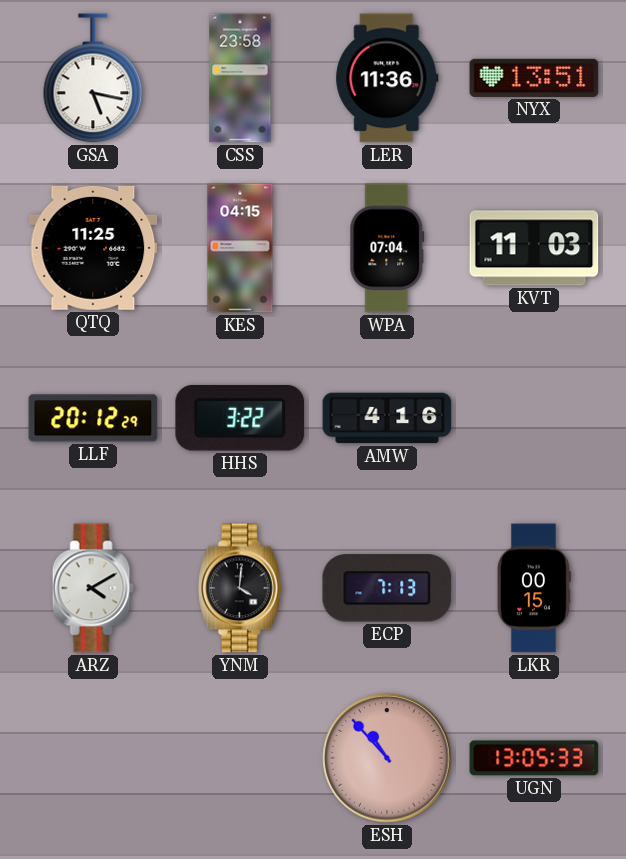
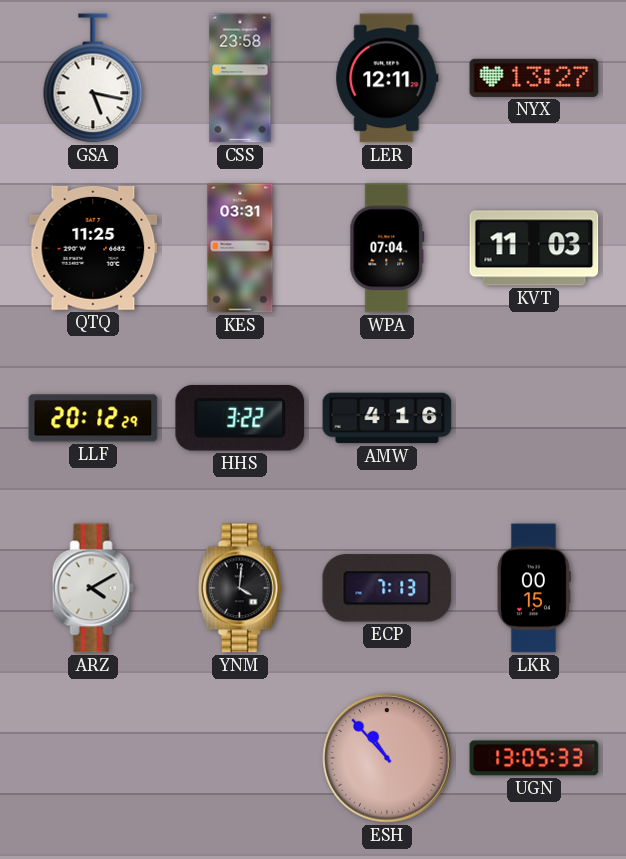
LER: 11:36 -> 12:11
NYX: 13:51 -> 13:27
KES: 04:15 -> 03:31
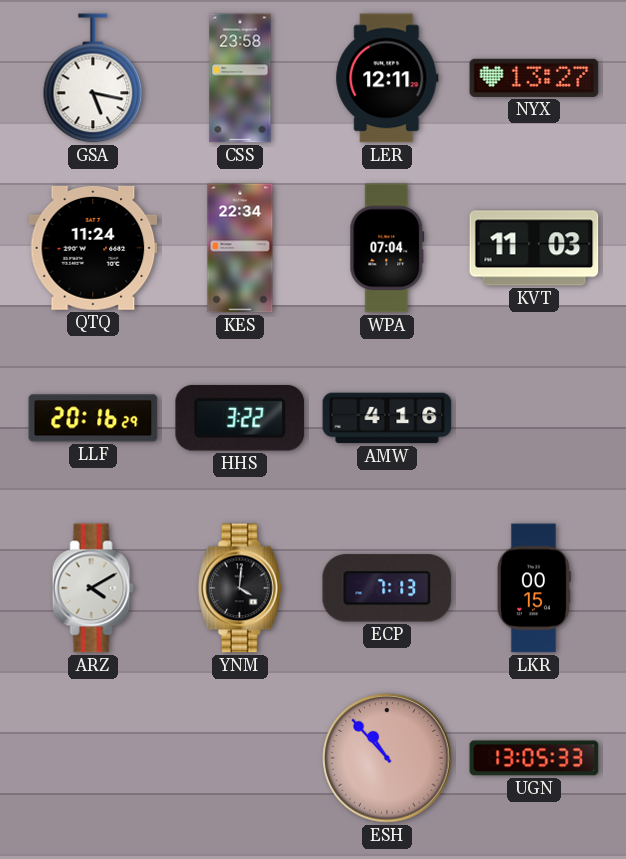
QTQ: 11:25 -> 11:24
KES: 03:31 -> 22:34
LLF: 20:12 -> 20:16
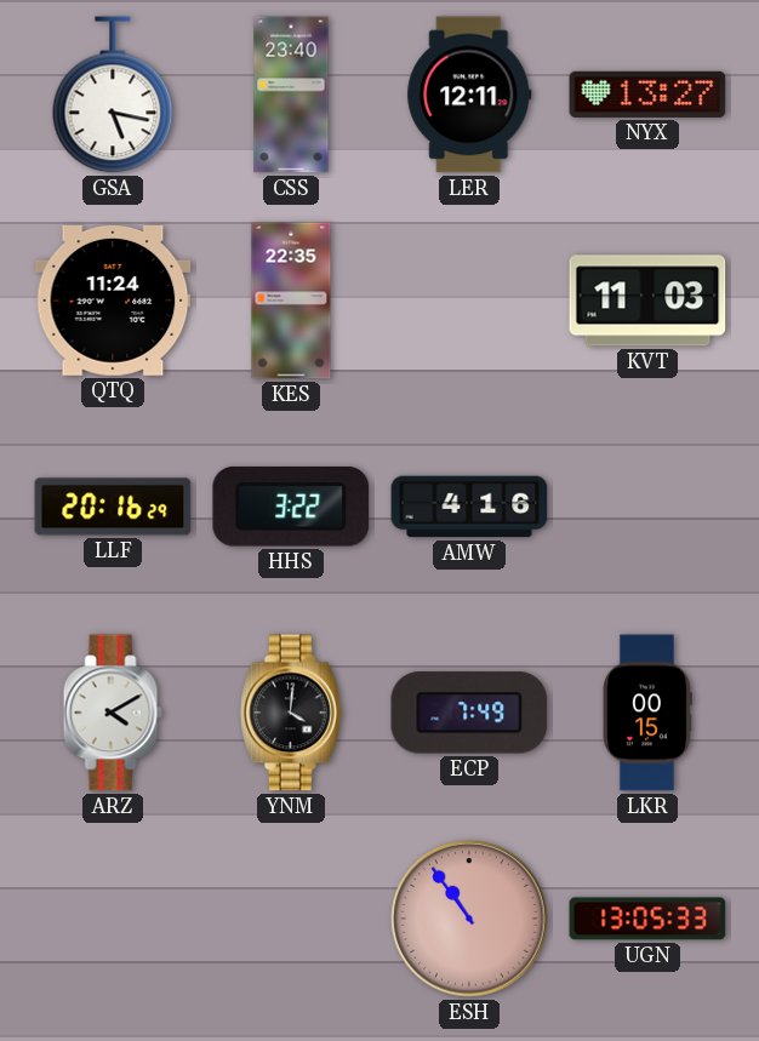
CSS: 23:58 -> 23:40
KES: 22:34 -> 22:35
WPA: 07:04 -> none
ECP: 7:13 -> 7:49
ESH: 10:53 -> 10:54
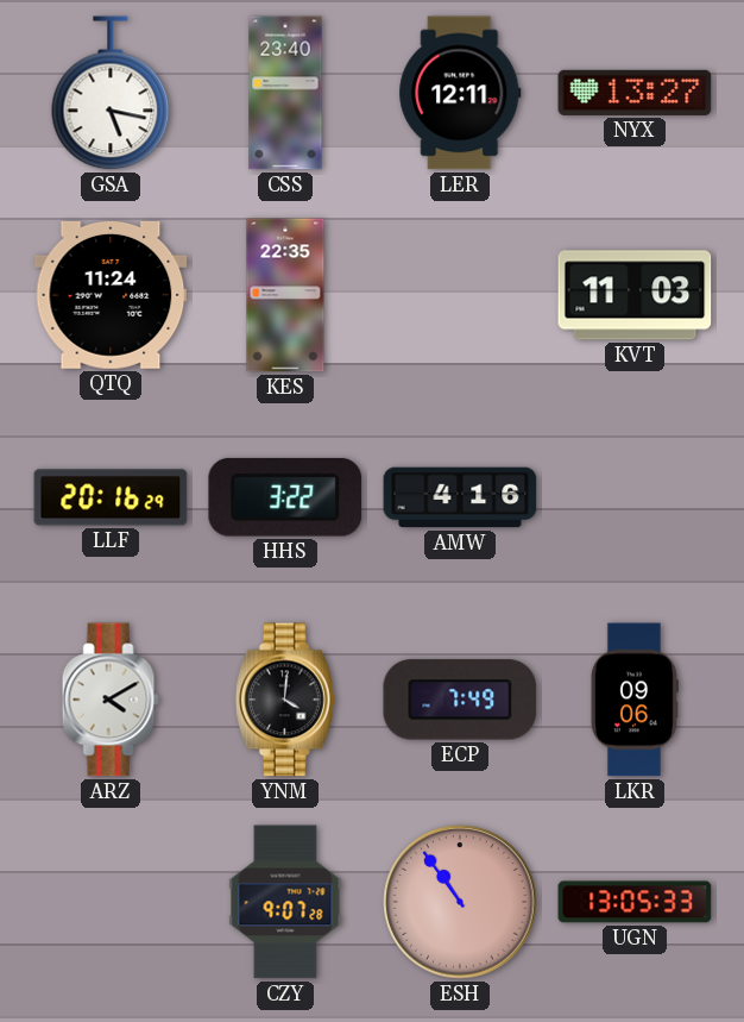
LKR: 00:15 -> 09:06
CZY: none -> 9:07
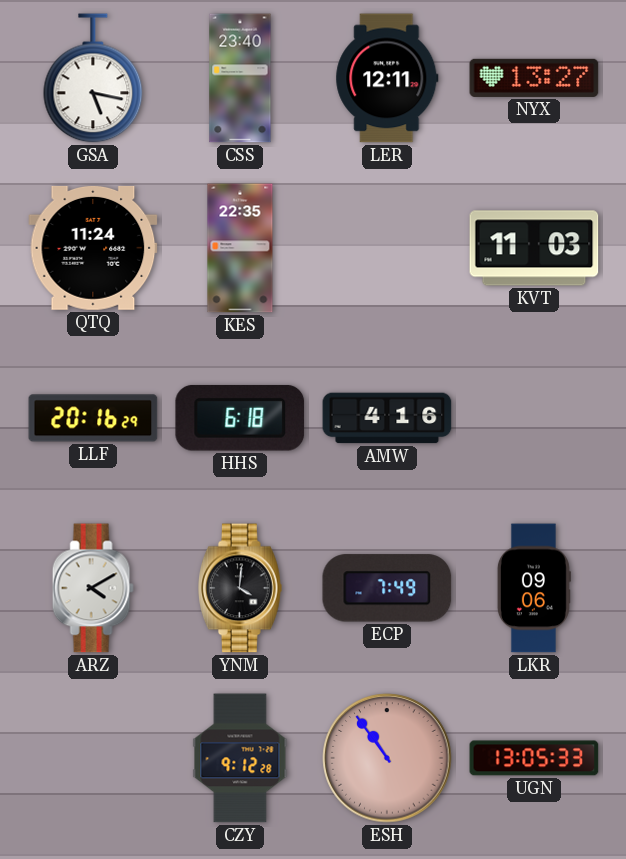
HHS: 3:22 -> 6:18
CZY: 9:07 -> 9:12
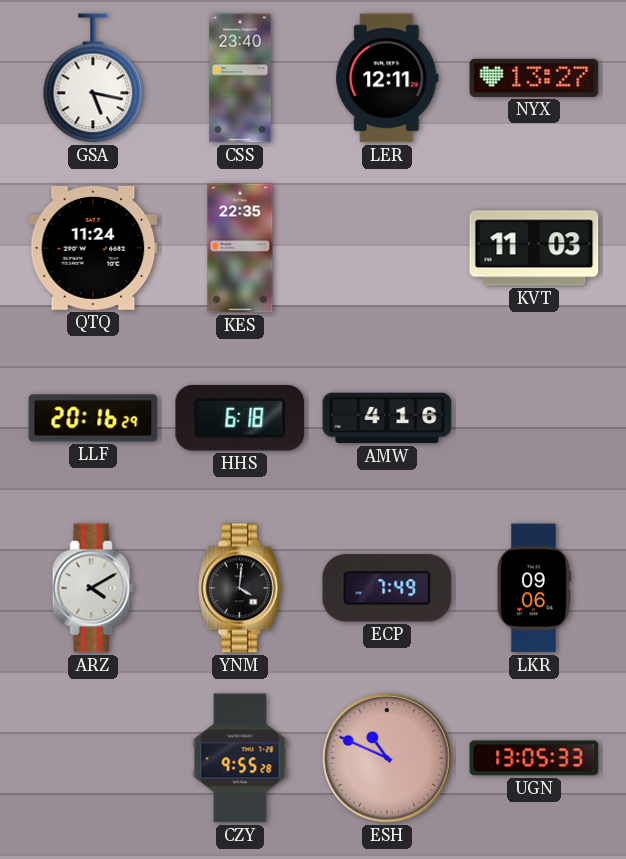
CZY: 9:12 -> 9:55
ESH: 10:54 -> 10:49
